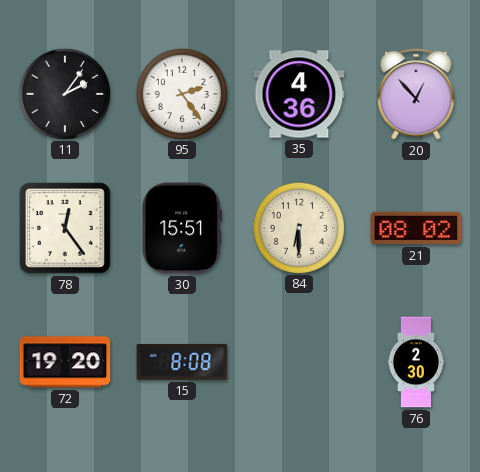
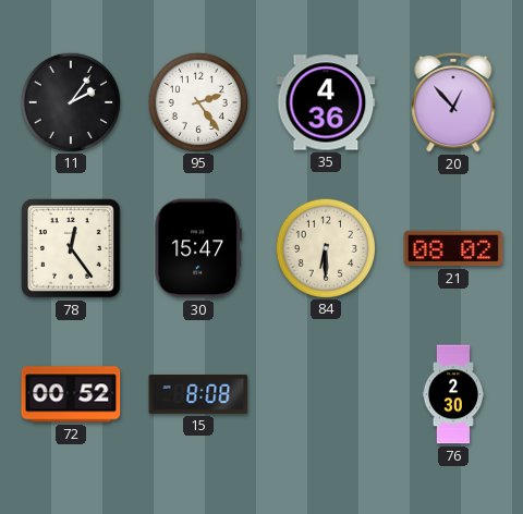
30: 15:51 -> 15:47
72: 19:20 -> 00:52
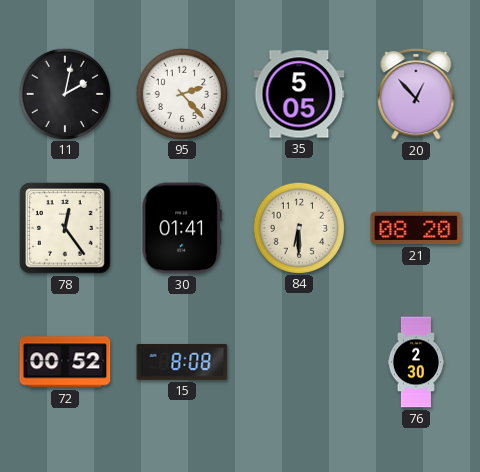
11: 2:06 -> 2:02
95: 2:24 -> 2:23
35: 4:36 -> 5:05
30: 15:47 -> 01:41
21: 08:02 -> 08:20
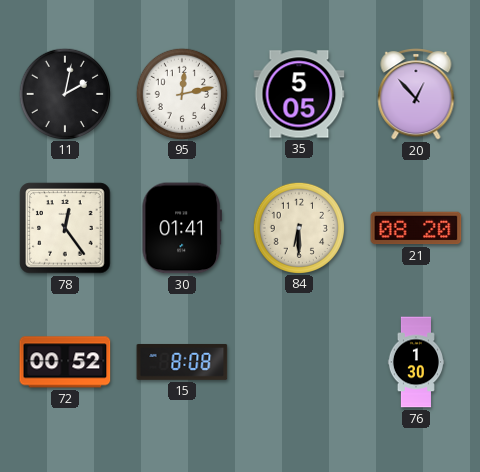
95: 2:23 -> 12:13
76: 2:30 -> 1:30
